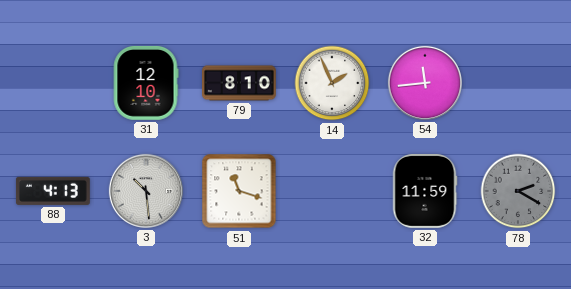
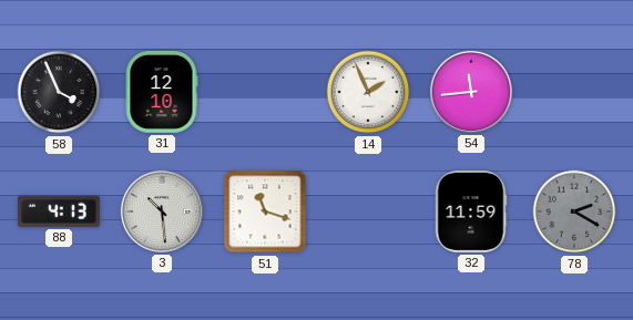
58: none -> 3:56
79: 8:10 -> none
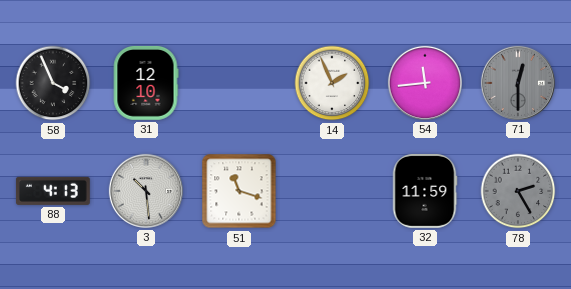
71: none -> 12:30
78: 2:20 -> 2:25
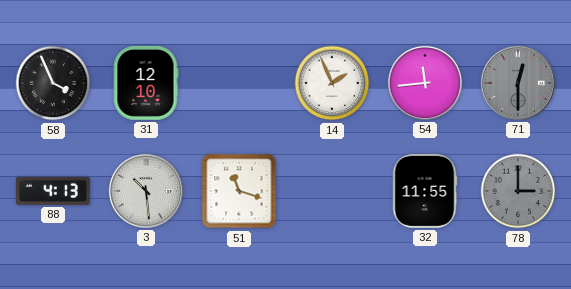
32: 11:59 -> 11:55
78: 2:25 -> 3:00
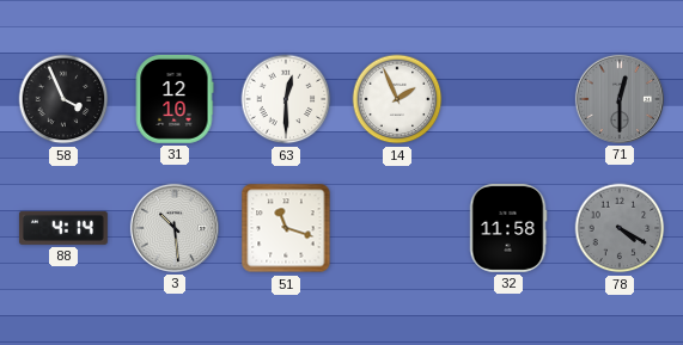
63: none -> 12:30
54: 11:44 -> none
88: 4:13 -> 4:14
32: 11:55 -> 11:58
78: 3:00 -> 4:20
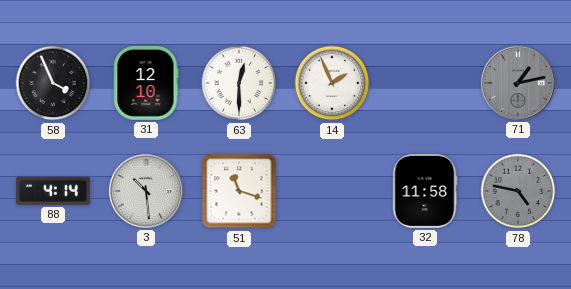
71: 12:30 -> 1:13
78: 4:20 -> 4:47
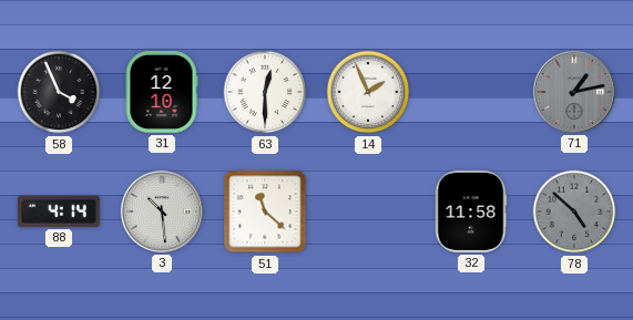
51: 11:18 -> 11:22
78: 4:47 -> 4:52
